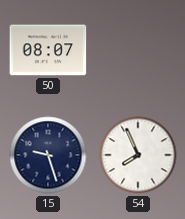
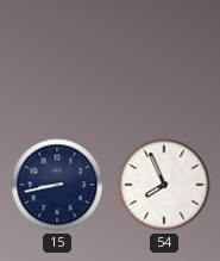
50: 08:07 -> none
15: 9:27 -> 8:43
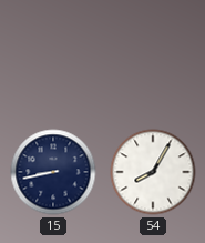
54: 7:56 -> 8:05
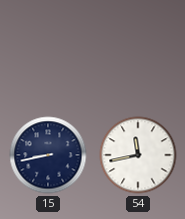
54: 8:05 -> 11:43
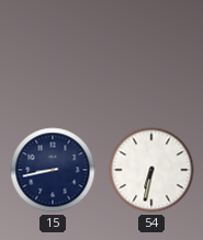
54: 11:43 -> 6:32
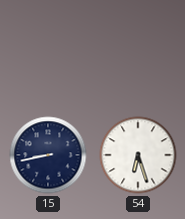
54: 6:32 -> 6:27
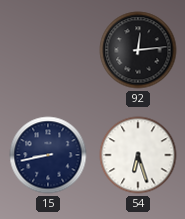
92: none -> 12:14
